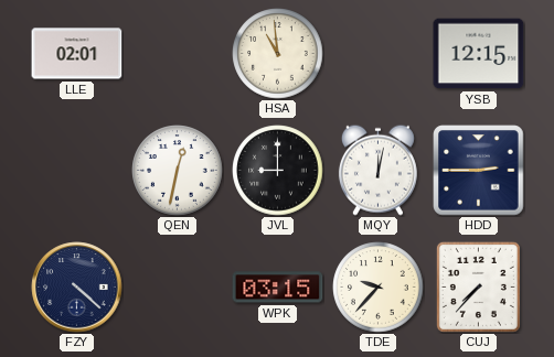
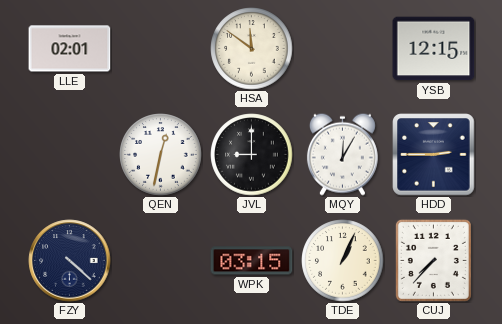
HSA: 10:59 -> 11:51
MQY: 12:02 -> 12:05
TDE: 9:37 -> 1:04
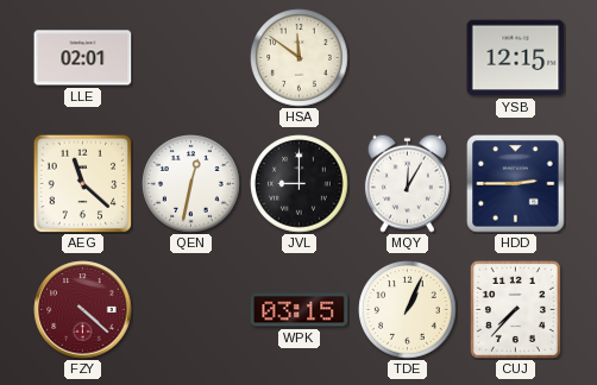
AEG: none -> 11:22
FZY dial: navy -> burgundy
